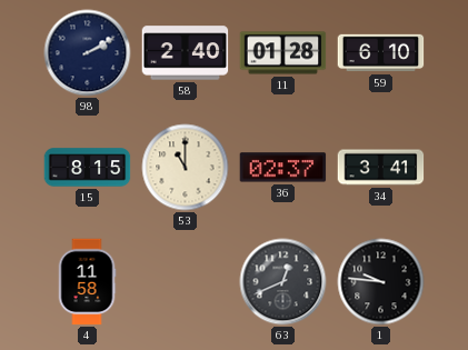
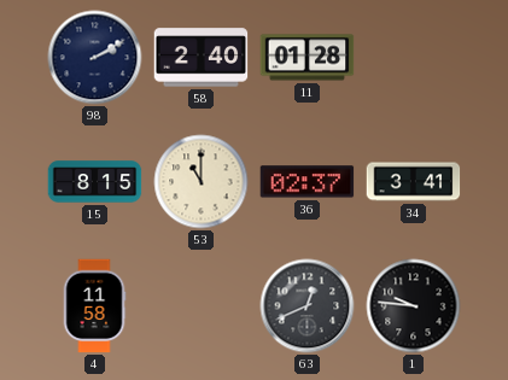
59: 6:10 -> none
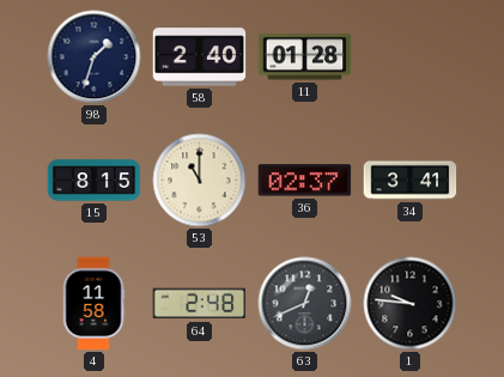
98: 2:10 -> 1:33
64: none -> 2:48
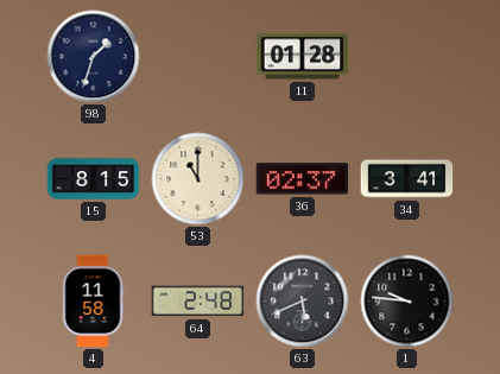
58: 2:40 -> none
63: 12:41 -> 5:41
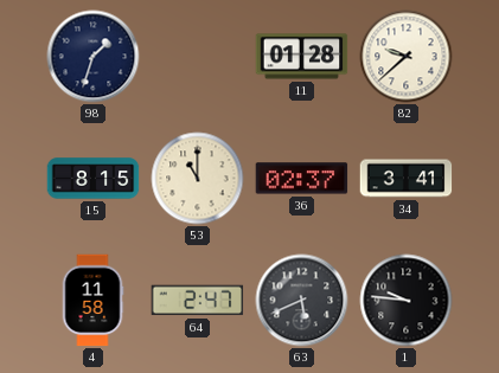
82: none -> 9:38
64: 2:48 -> 2:47
